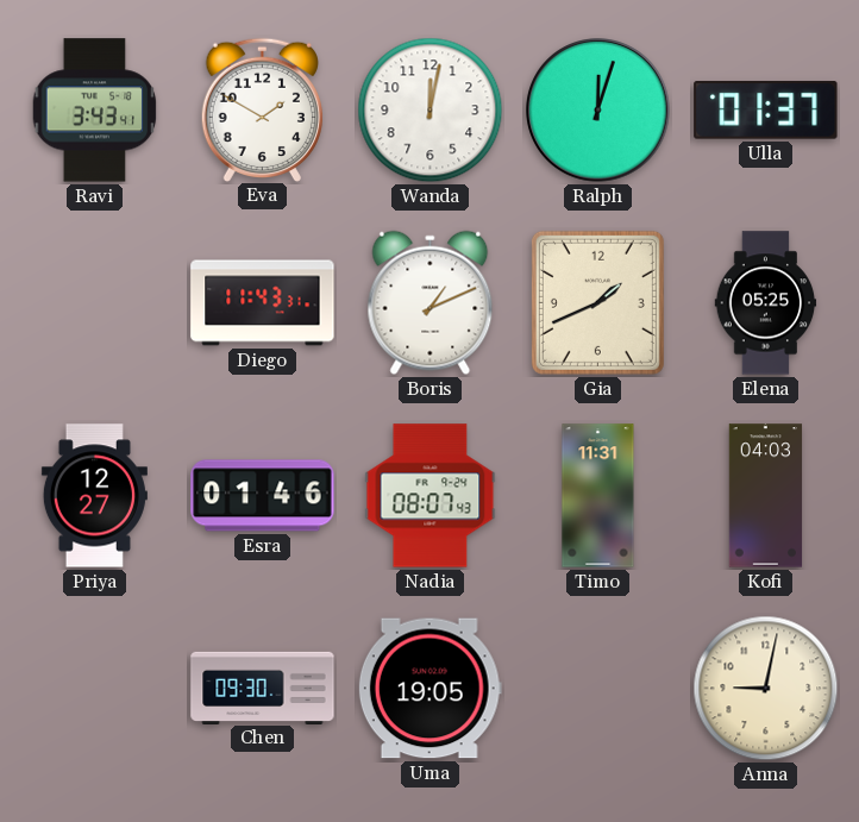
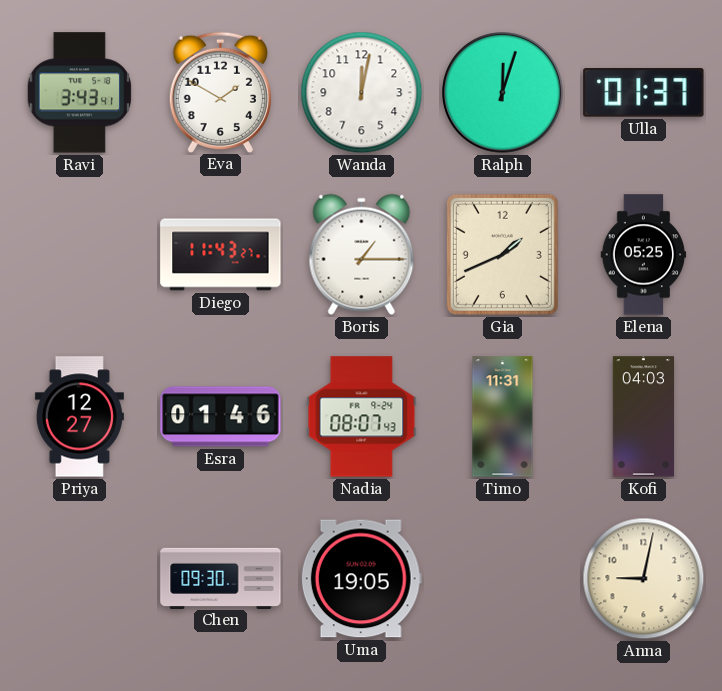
Diego: 11:43:31 -> 11:43:27
Boris: 1:11 -> 1:15
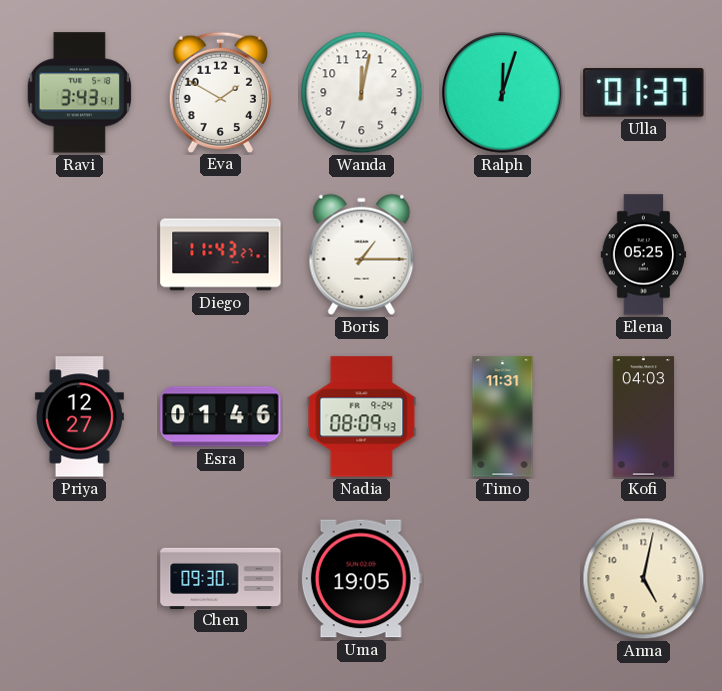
Gia: 1:41 -> none
Nadia: 08:07 -> 08:09
Anna: 9:02 -> 5:02
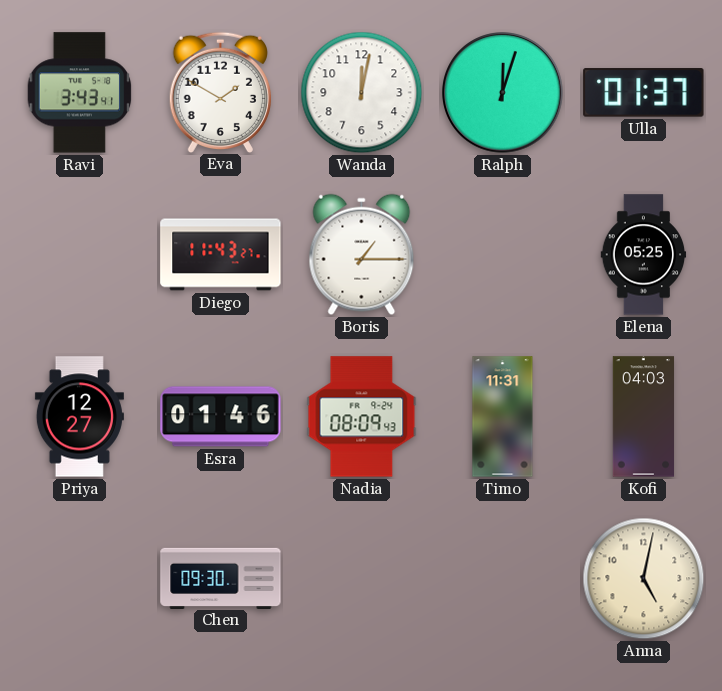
Uma: 19:05 -> none
